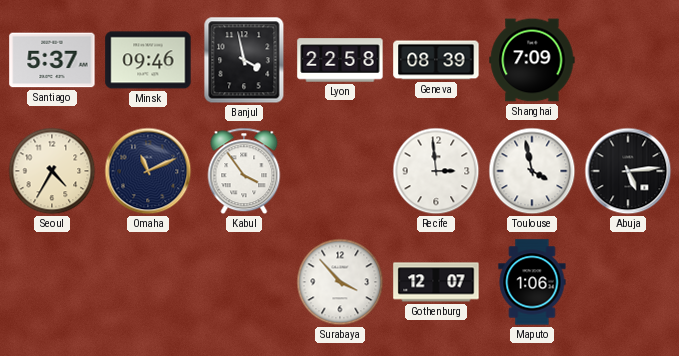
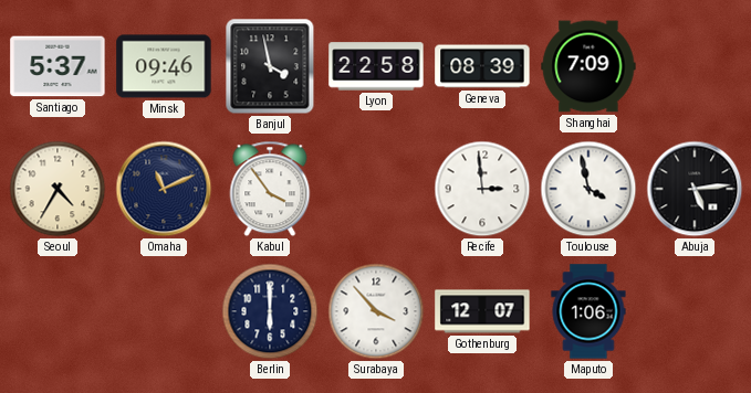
Berlin: none -> 6:00
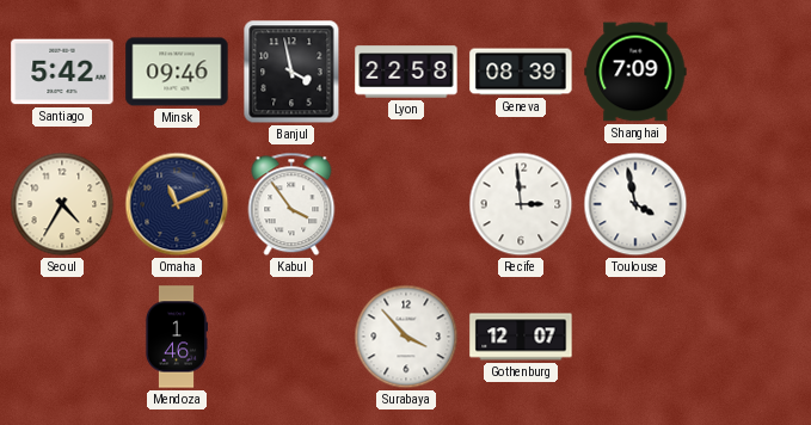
Santiago: 5:37 -> 5:42
Abuja: 5:14 -> none
Mendoza: none -> 1:46
Berlin: 6:00 -> none
Maputo: 1:06 -> none
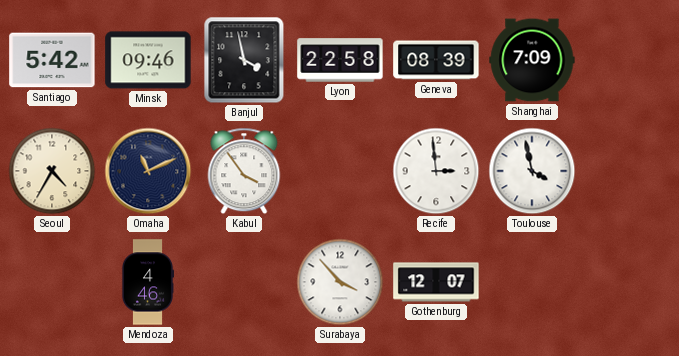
Mendoza: 1:46 -> 4:46
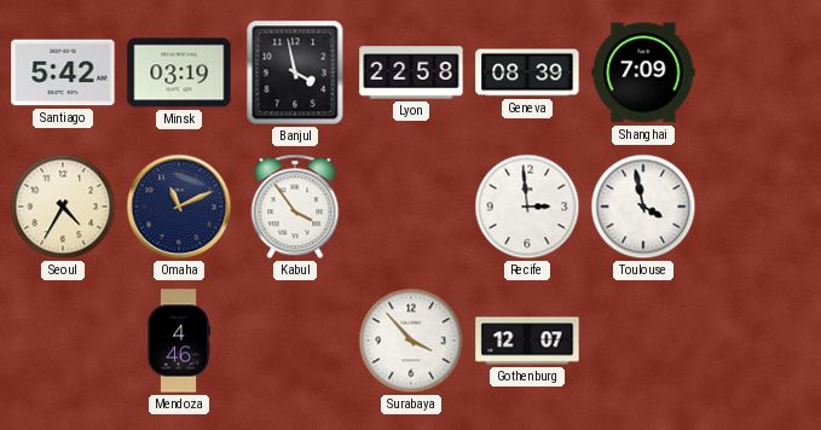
Minsk: 09:46 -> 03:19
